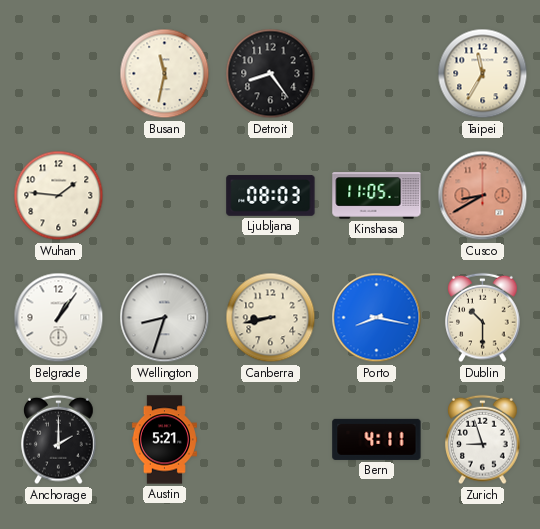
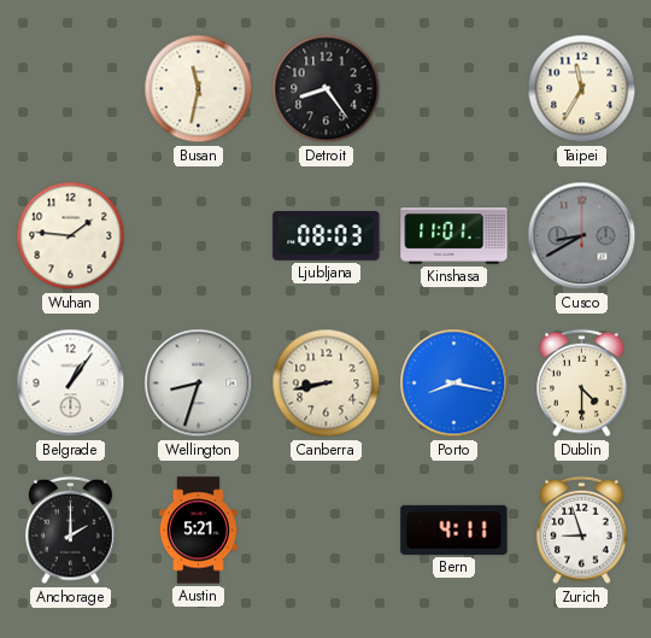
Kinshasa: 11:05 -> 11:01
Cusco dial: salmon -> grey
Dublin: 10:30 -> 4:30
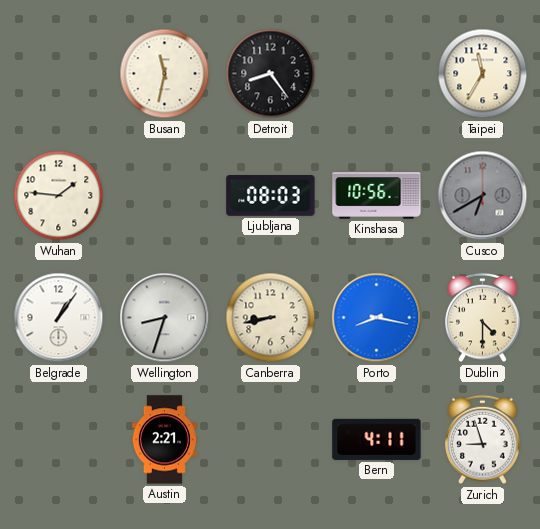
Kinshasa: 11:01 -> 10:56
Cusco: 8:40 -> 6:40
Anchorage: 2:00 -> none
Austin: 5:21 -> 2:21
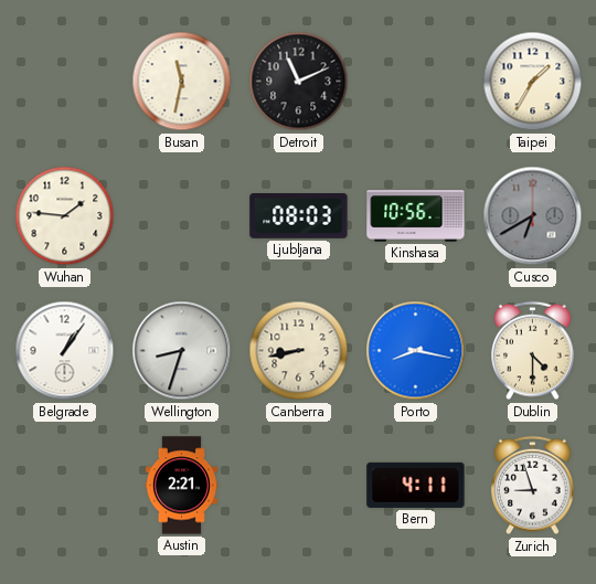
Detroit: 8:24 -> 11:11
Taipei: 11:35 -> 1:35
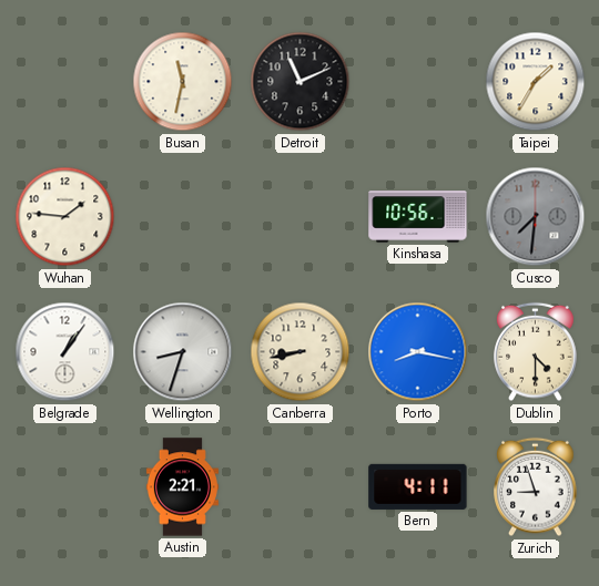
Ljubljana: 08:03 -> none
Cusco: 6:40 -> 7:31
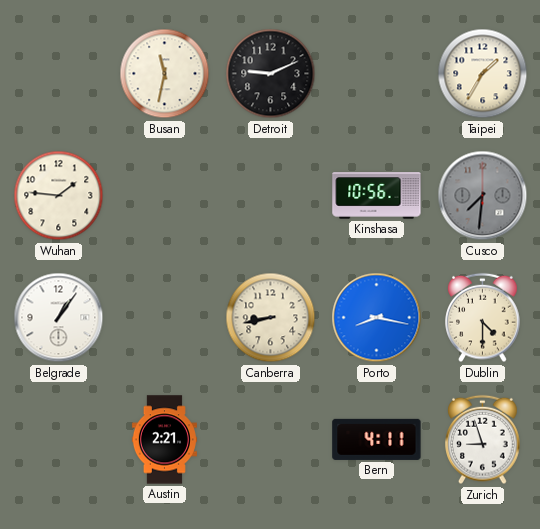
Detroit: 11:11 -> 9:11
Wellington: 8:33 -> none
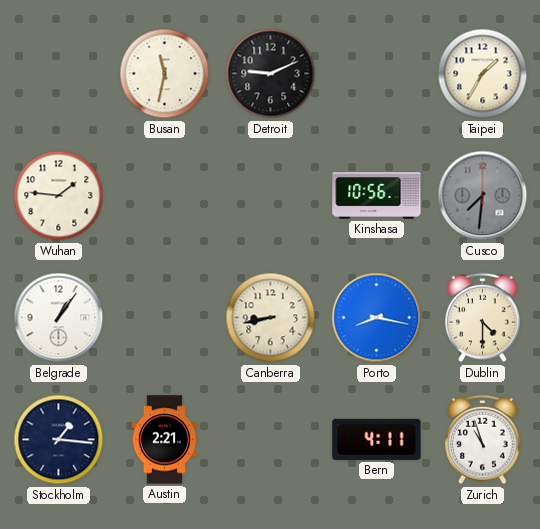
Stockholm: none -> 1:16
Zurich: 8:57 -> 10:57
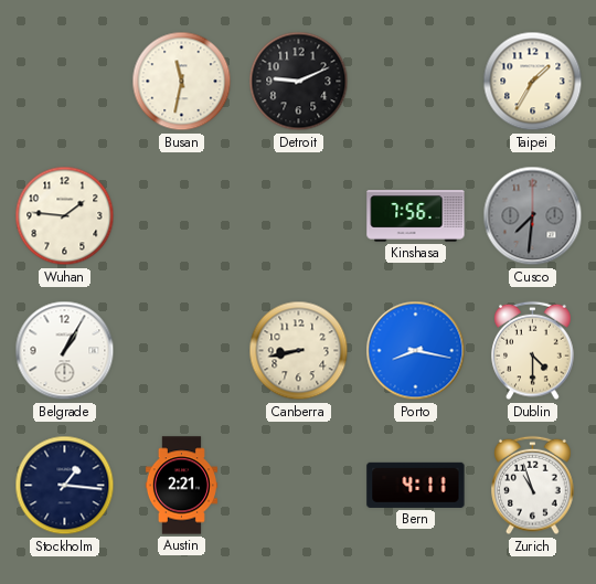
Kinshasa: 10:56 -> 7:56
Belgrade: 1:06 -> 1:05
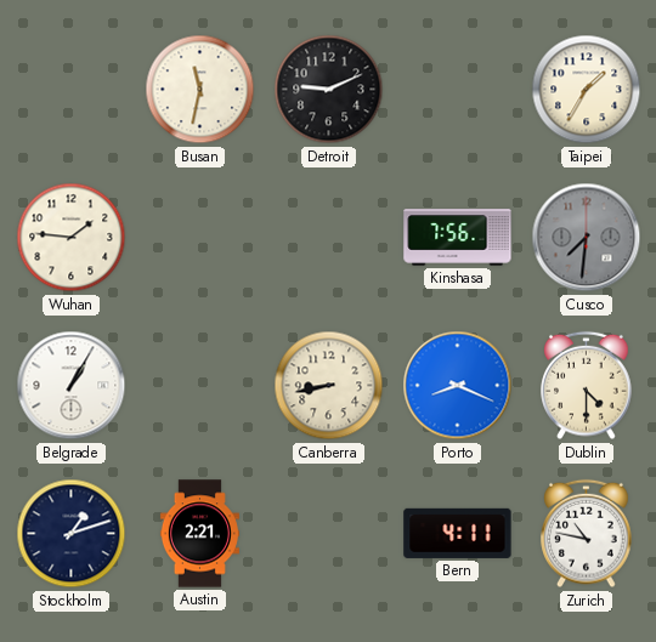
Porto: 8:17 -> 8:19
Stockholm: 1:16 -> 1:12
Zurich: 10:57 -> 10:47
